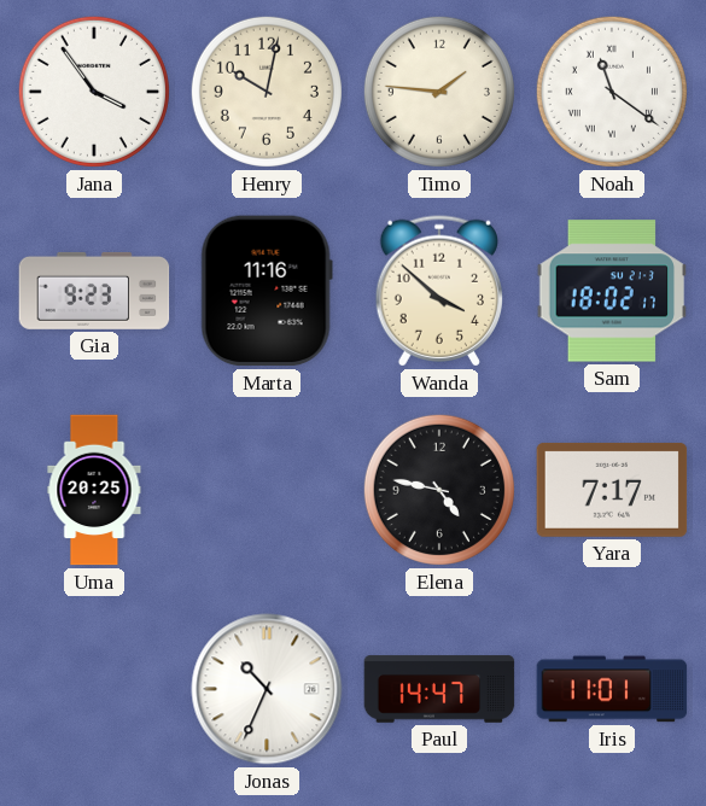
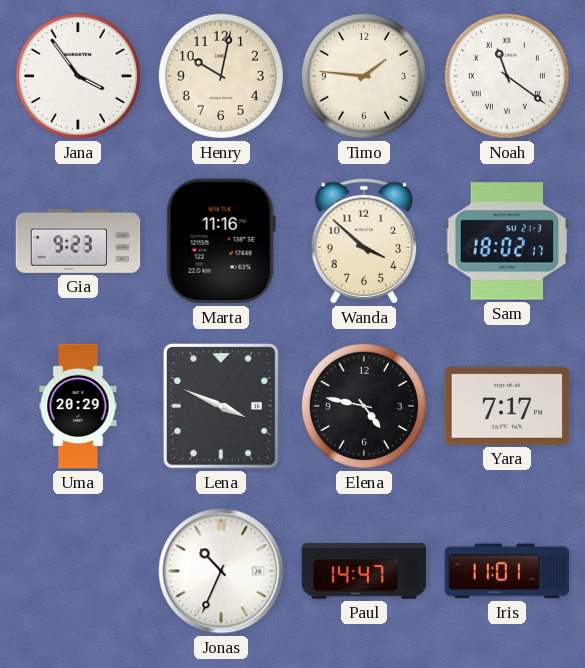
Uma: 20:25 -> 20:29
Lena: none -> 3:49
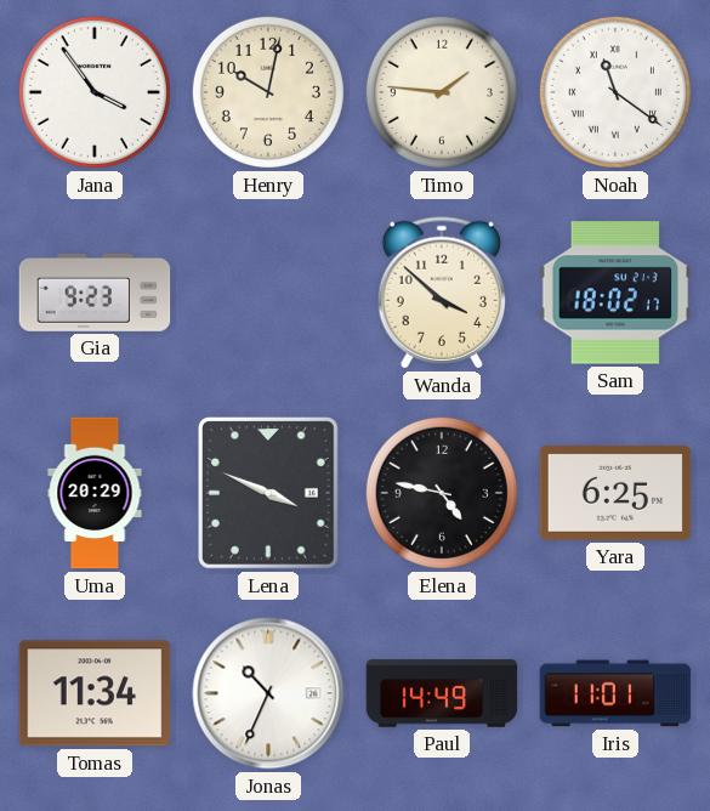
Marta: 11:16 -> none
Yara: 7:17 -> 6:25
Tomas: none -> 11:34
Paul: 14:47 -> 14:49
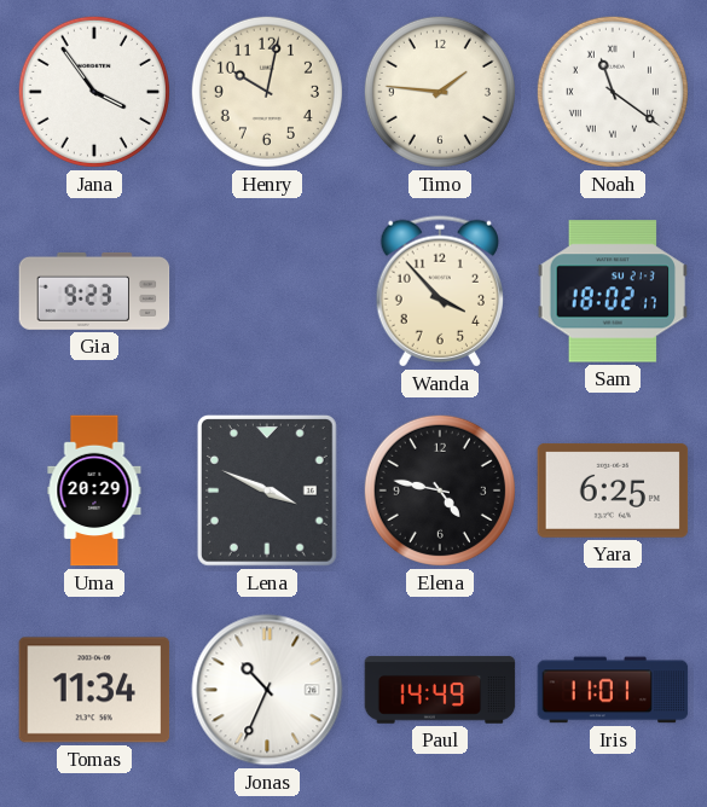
Wanda: 3:52 -> 3:53
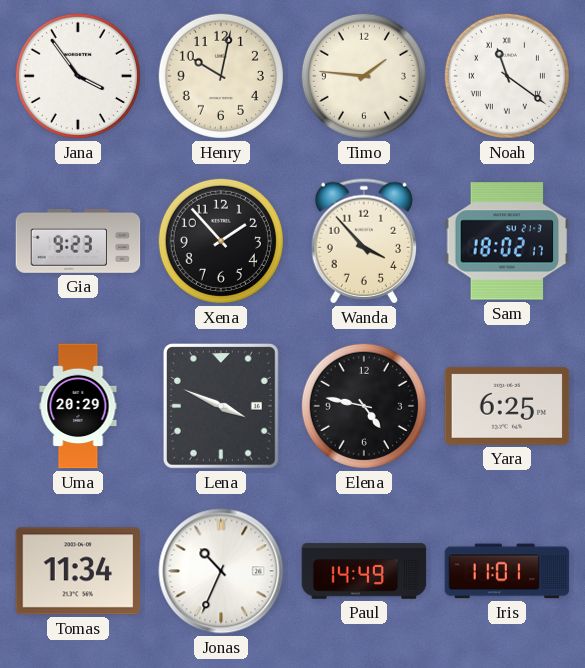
Xena: none -> 1:53
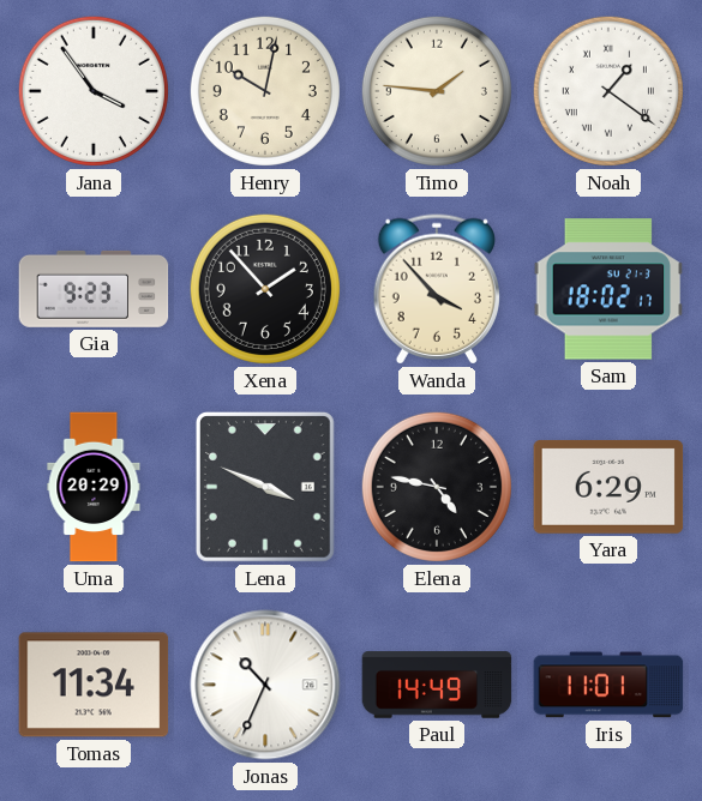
Noah: 11:21 -> 1:21
Yara: 6:25 -> 6:29
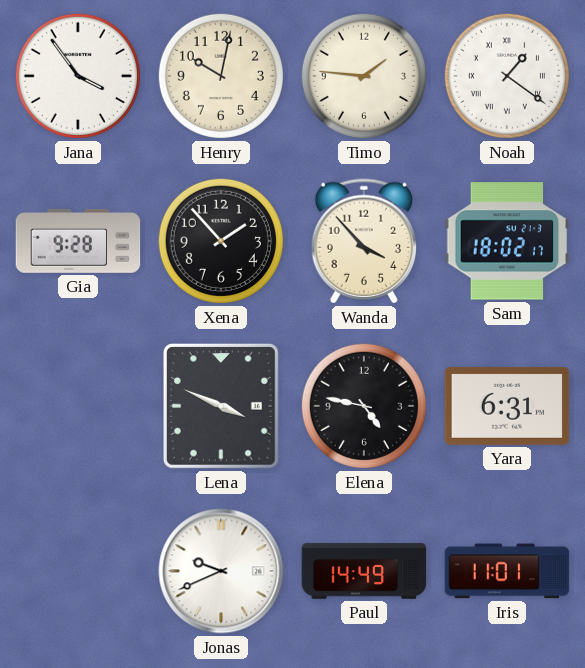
Gia: 9:23 -> 9:28
Uma: 20:29 -> none
Yara: 6:29 -> 6:31
Tomas: 11:34 -> none
Jonas: 10:34 -> 9:41
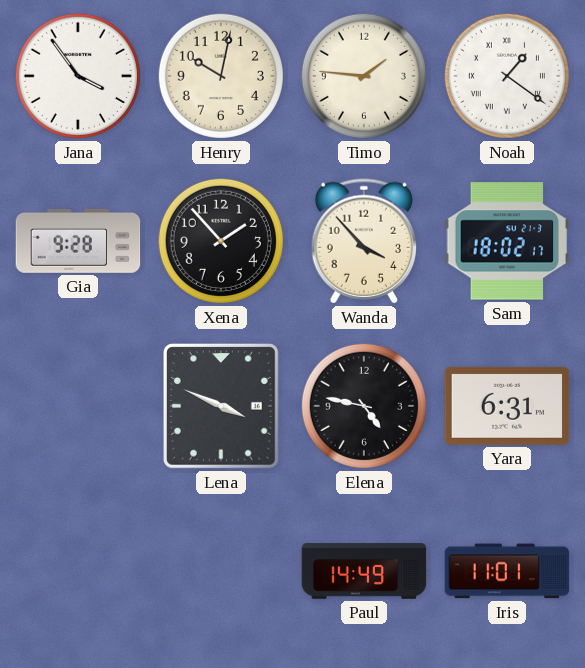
Jonas: 9:41 -> none
